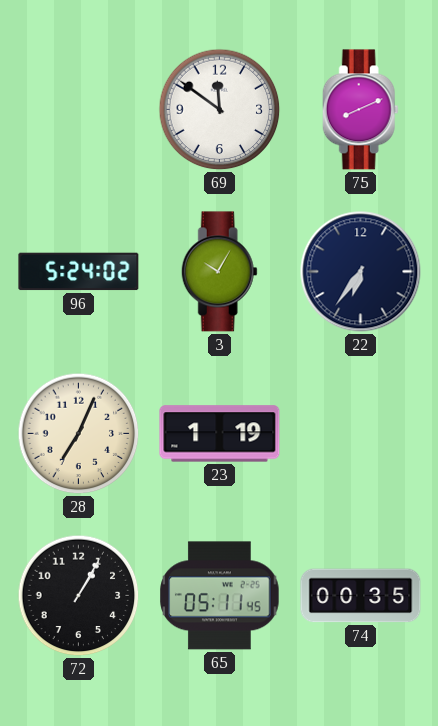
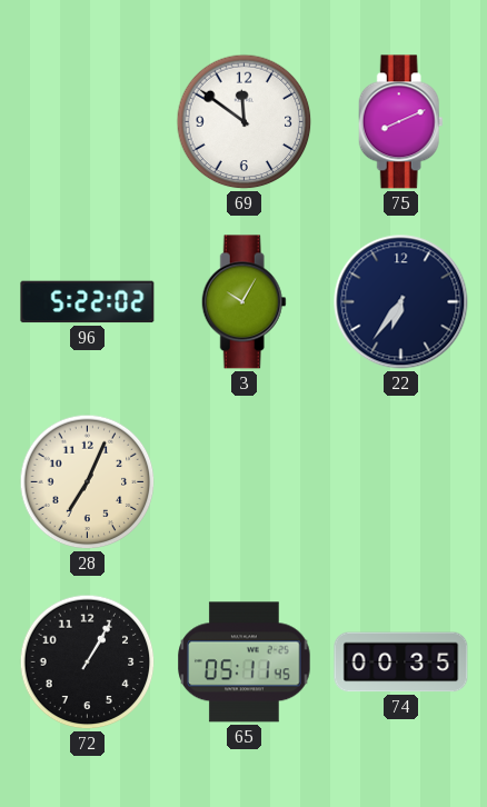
96: 5:24 -> 5:22
23: 1:19 -> none
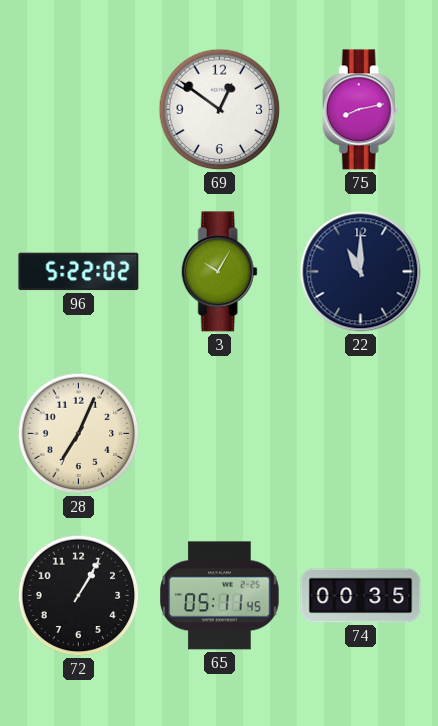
69: 11:51 -> 12:51
75: 8:11 -> 8:13
22: 6:36 -> 11:00
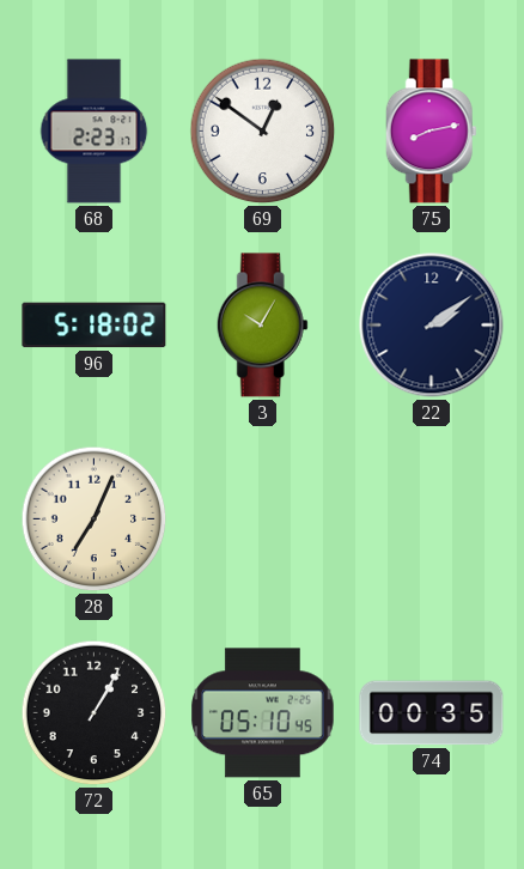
68: none -> 2:23
96: 5:22 -> 5:18
22: 11:00 -> 2:09
65: 05:11 -> 05:10
